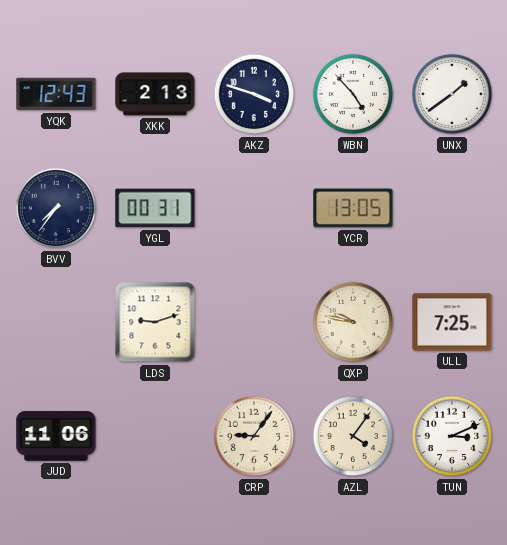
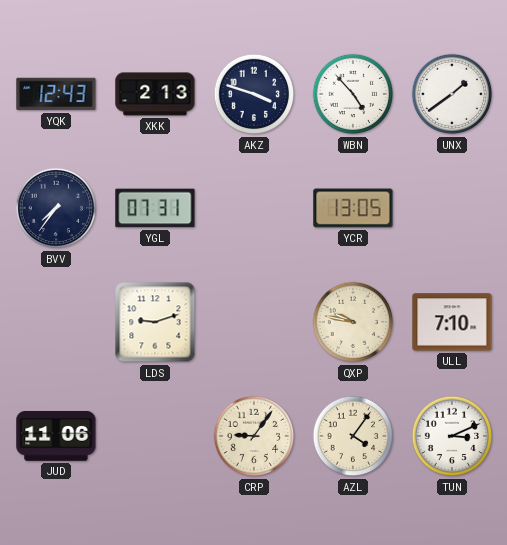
YGL: 00:31 -> 07:31
ULL: 7:25 -> 7:10
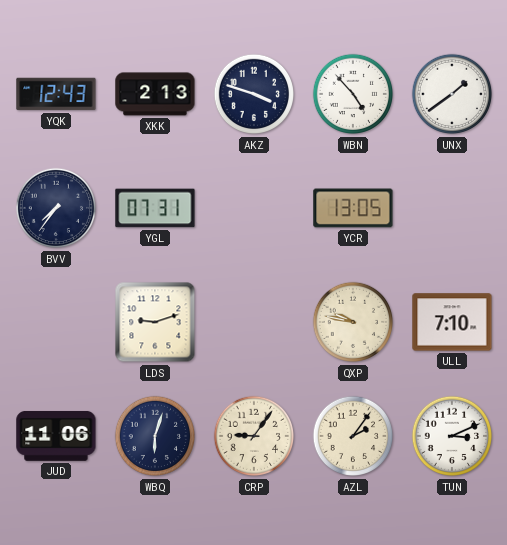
WBQ: none -> 6:03
AZL: 4:06 -> 2:06
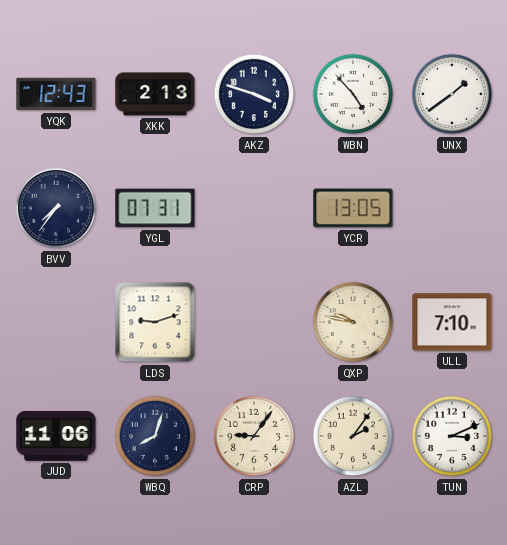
WBQ: 6:03 -> 8:03
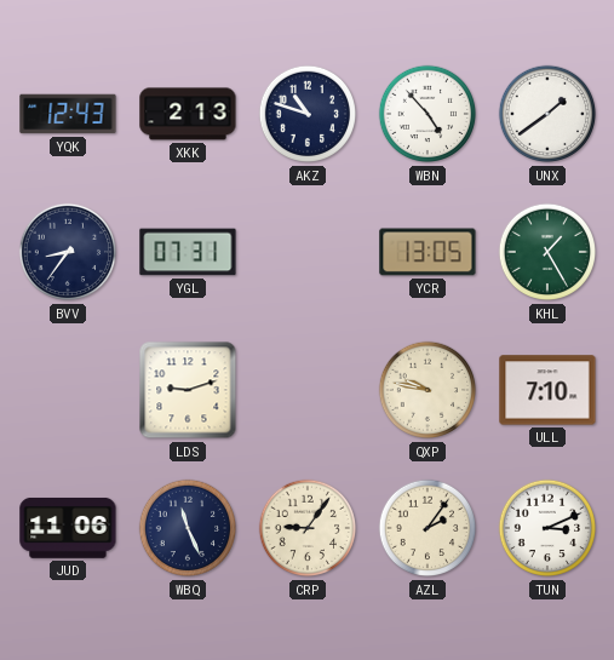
AKZ: 3:48 -> 10:48
BVV: 7:36 -> 8:36
KHL: none -> 1:25
WBQ: 8:03 -> 11:26
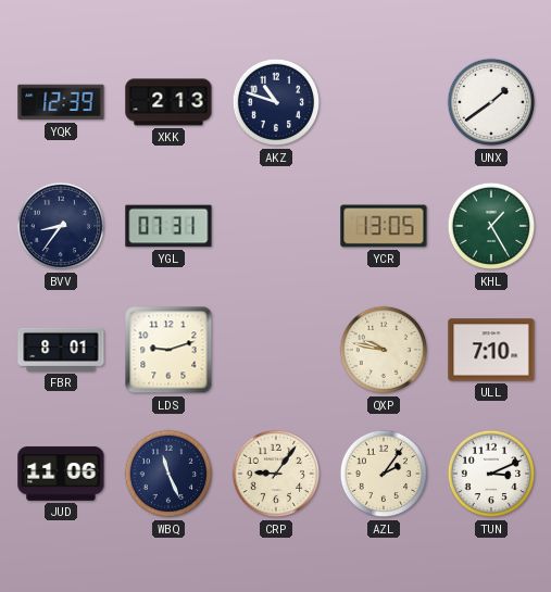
YQK: 12:43 -> 12:39
WBN: 4:53 -> none
FBR: none -> 8:01
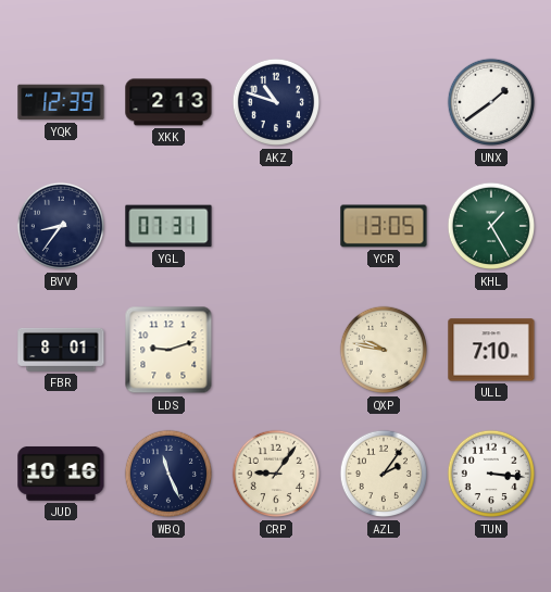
JUD: 11:06 -> 10:16
TUN: 3:11 -> 3:16
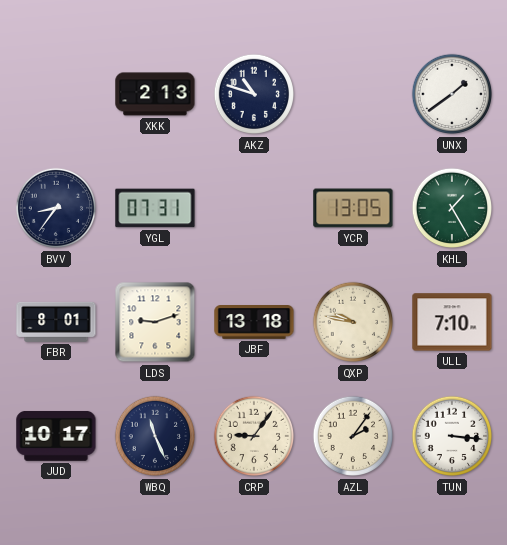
YQK: 12:39 -> none
JBF: none -> 13:18
JUD: 10:16 -> 10:17
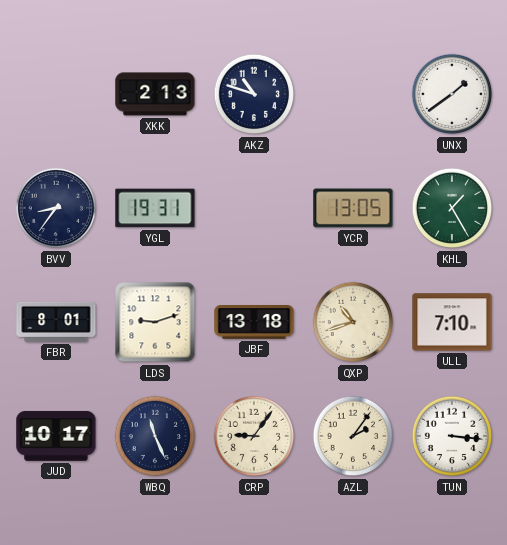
YGL: 07:31 -> 19:31
QXP: 9:47 -> 10:42
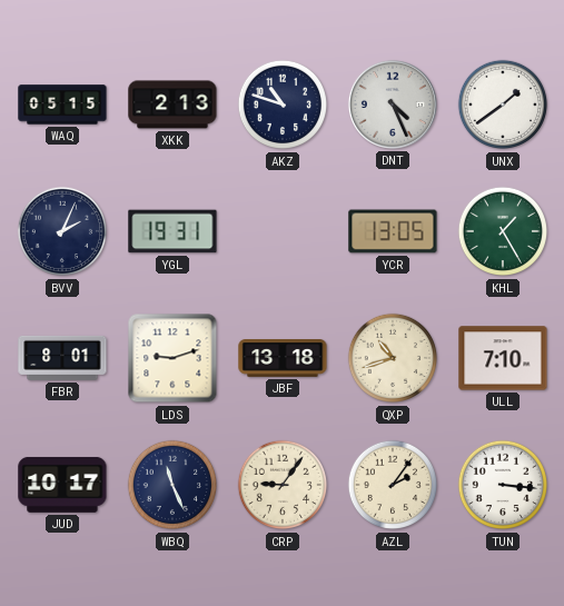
WAQ: none -> 05:15
DNT: none -> 4:26
BVV: 8:36 -> 2:04
